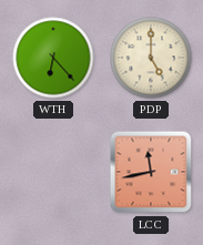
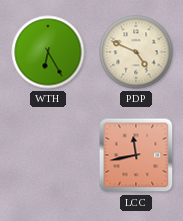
WTH: 6:23 -> 6:25
PDP: 5:00 -> 4:49
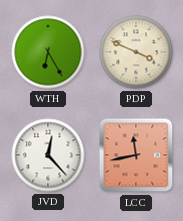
PDP: 4:49 -> 3:49
JVD: none -> 12:23
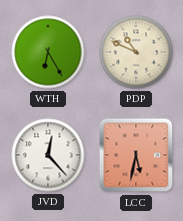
PDP: 3:49 -> 10:49
LCC: 11:43 -> 5:32
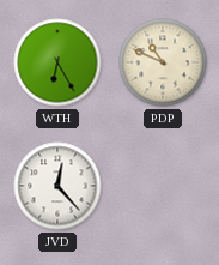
LCC: 5:32 -> none
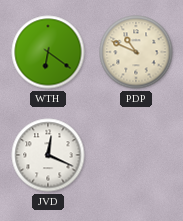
WTH: 6:25 -> 6:21
JVD: 12:23 -> 12:19
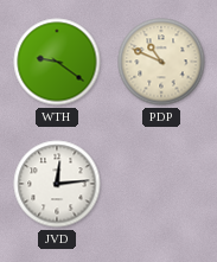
WTH: 6:21 -> 9:21
JVD: 12:19 -> 12:14
